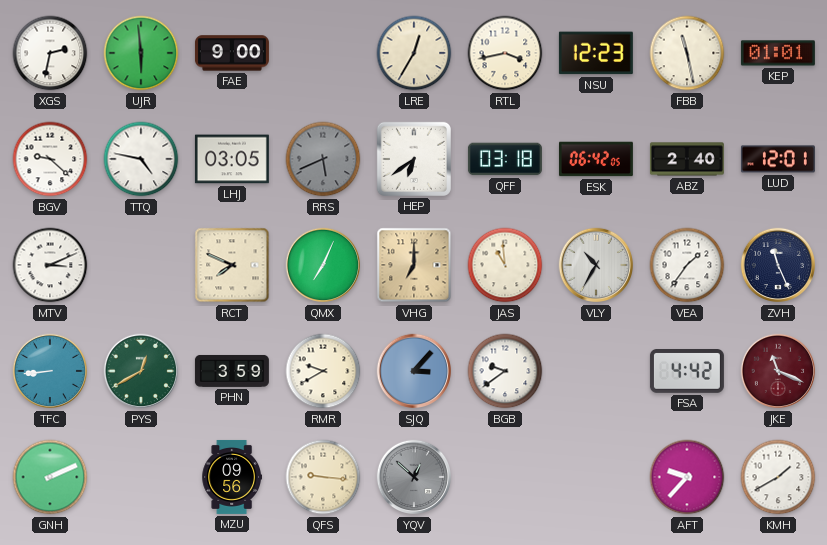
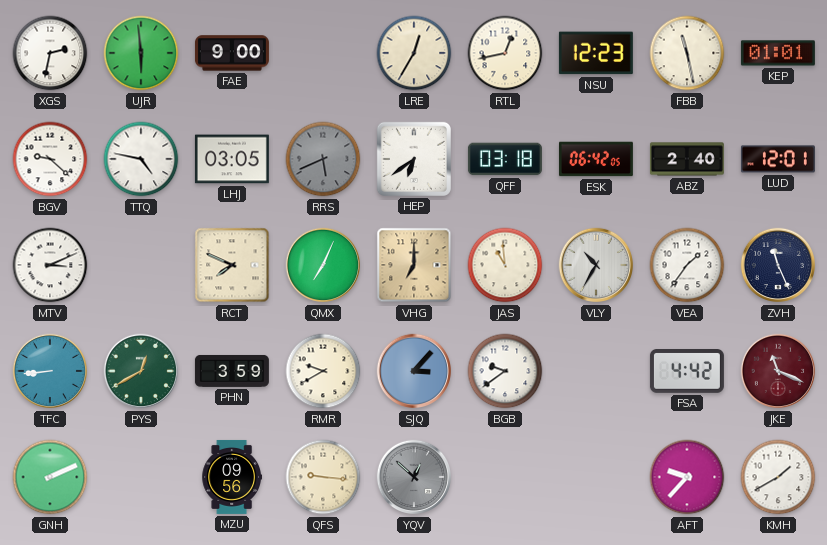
RTL: 3:43 -> 12:43
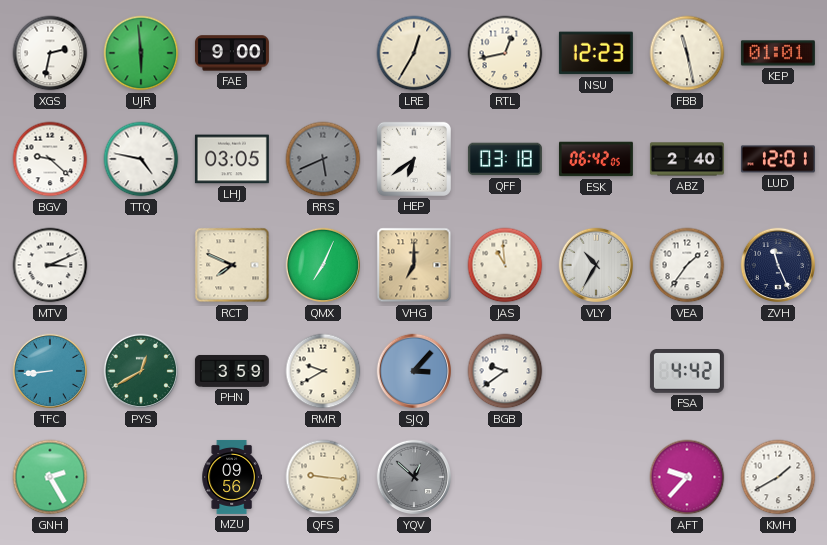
JKE: 11:19 -> none
GNH: 2:11 -> 2:25
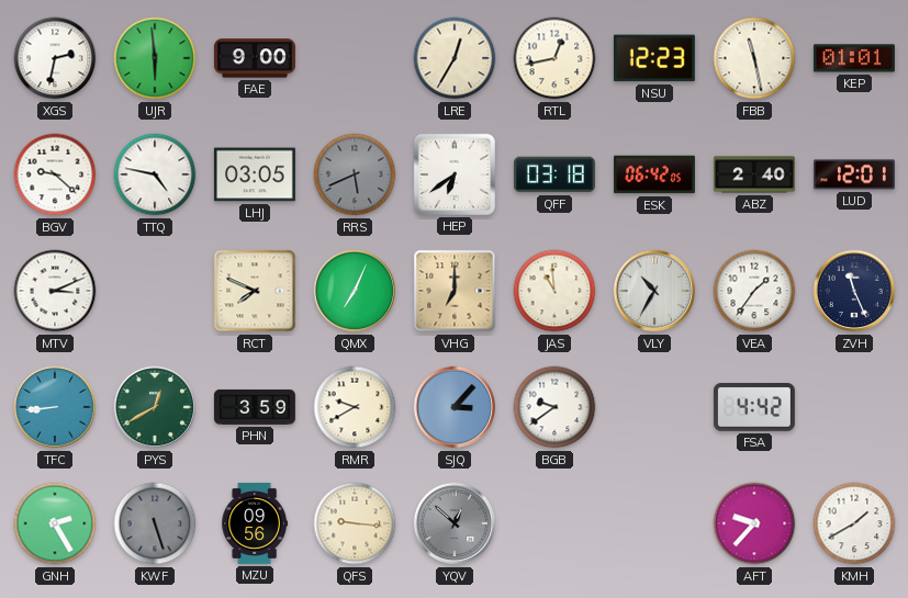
KWF: none -> 5:27
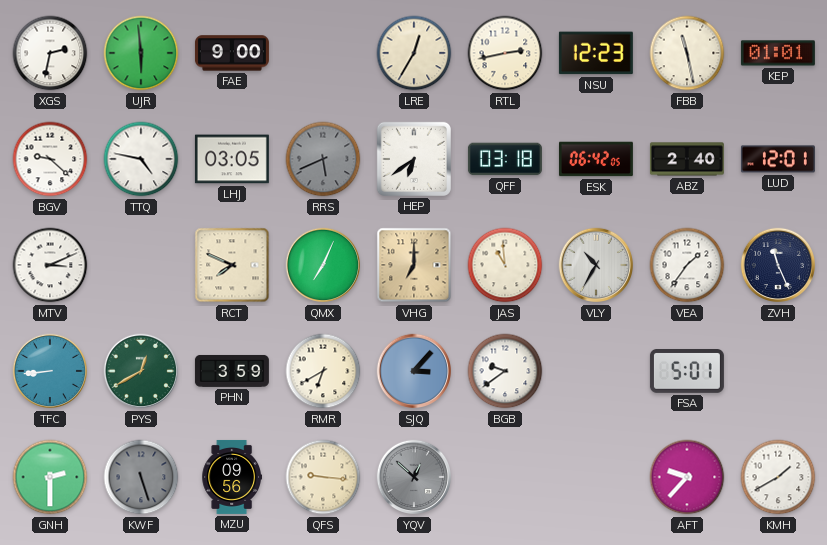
RTL: 12:43 -> 2:43
RMR: 9:40 -> 6:40
FSA: 4:42 -> 5:01
GNH: 2:25 -> 2:30
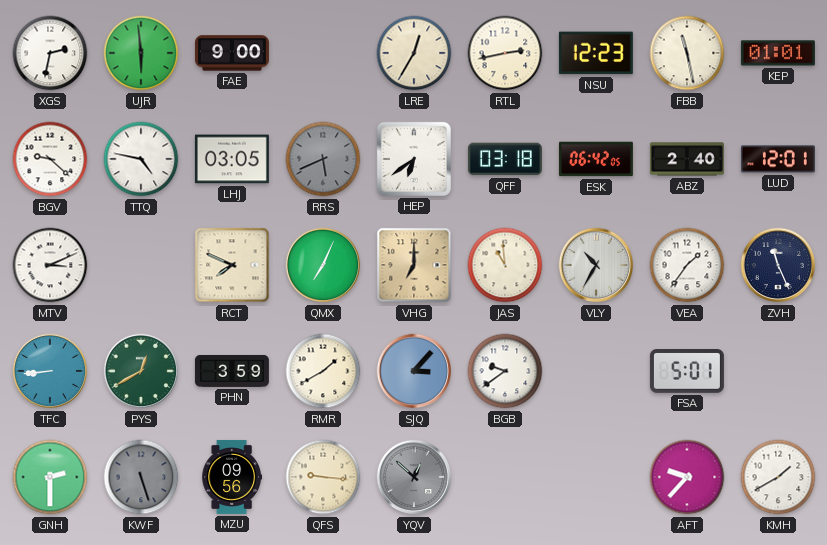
RMR: 6:40 -> 1:40
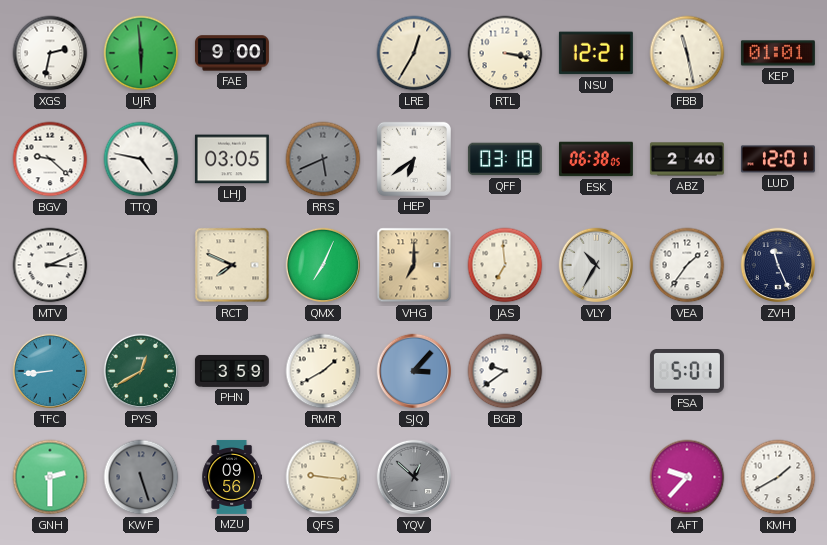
RTL: 2:43 -> 3:17
NSU: 12:23 -> 12:21
ESK: 06:42 -> 06:38
JAS: 10:59 -> 6:59
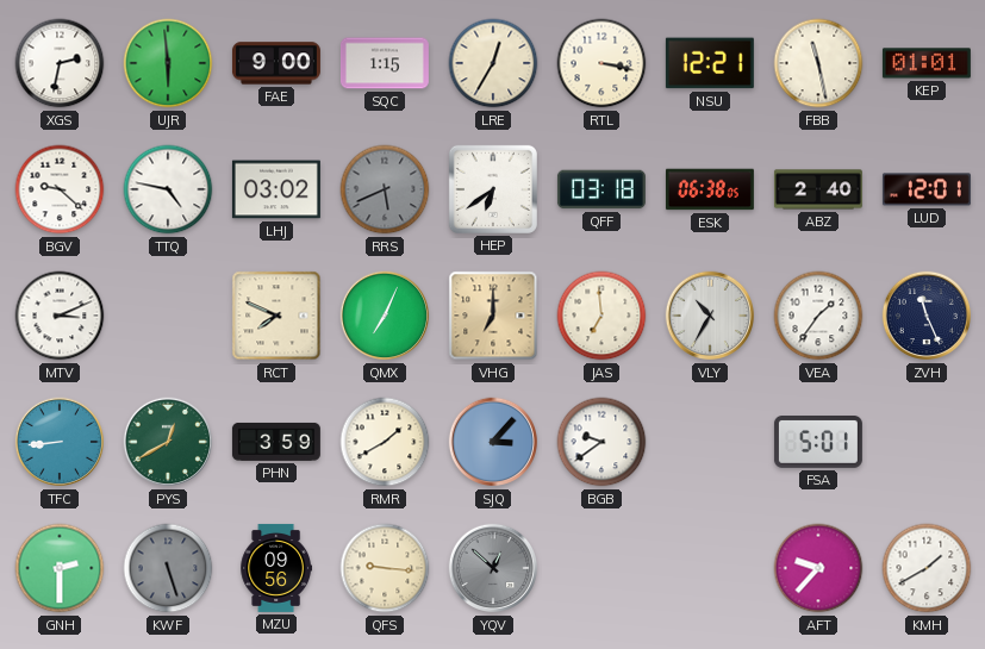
SQC: none -> 1:15
LHJ: 03:05 -> 03:02
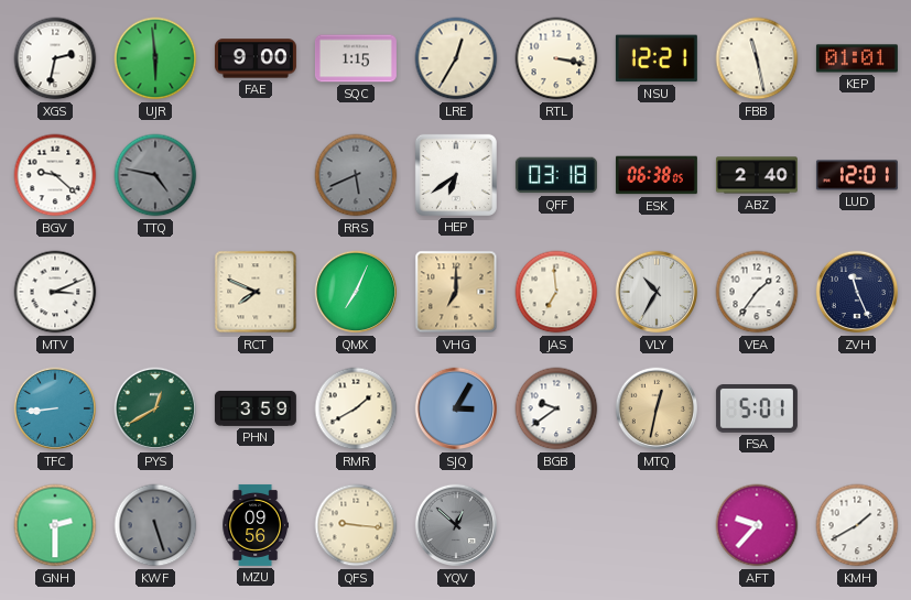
TTQ dial: white -> grey
LHJ: 03:02 -> none
SJQ: 3:07 -> 3:05
MTQ: none -> 12:32
